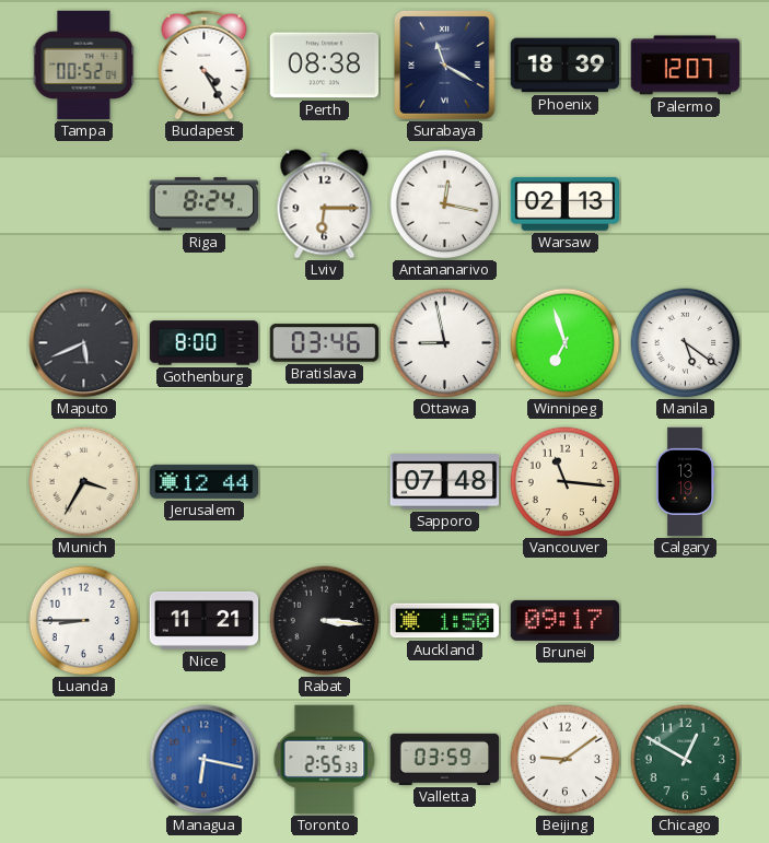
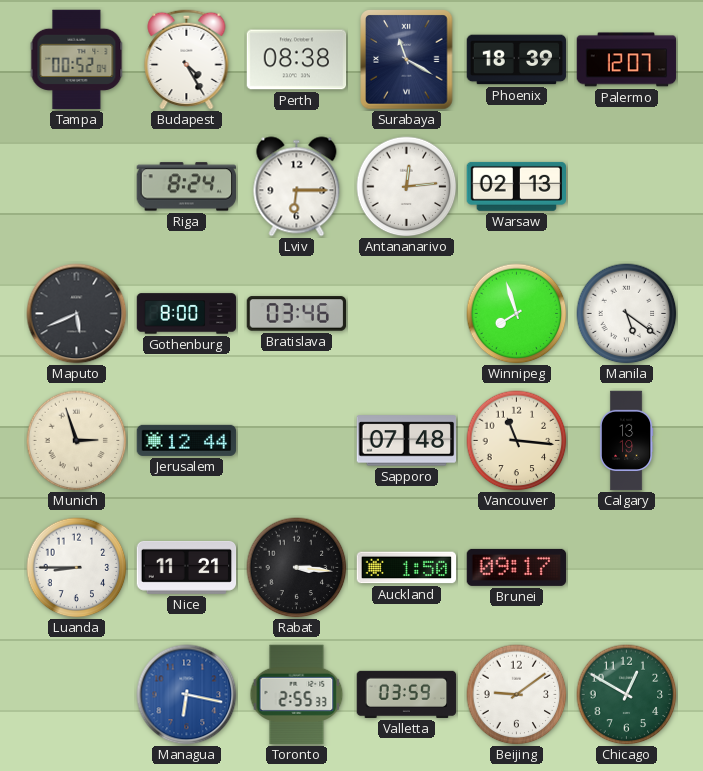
Antananarivo: 12:17 -> 12:14
Ottawa: 8:58 -> none
Winnipeg: 6:57 -> 7:57
Munich: 3:35 -> 2:57
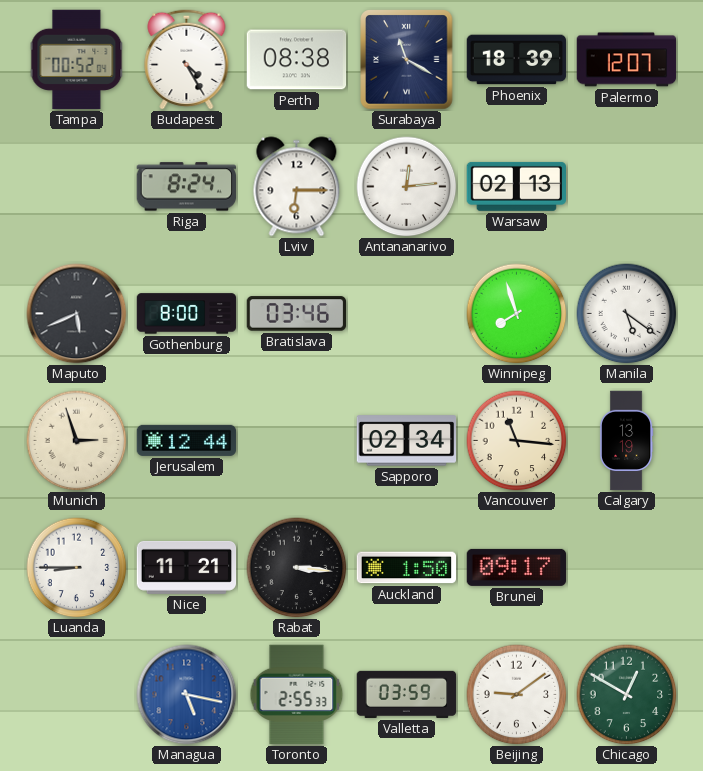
Sapporo: 07:48 -> 02:34
Managua: 6:17 -> 5:17
